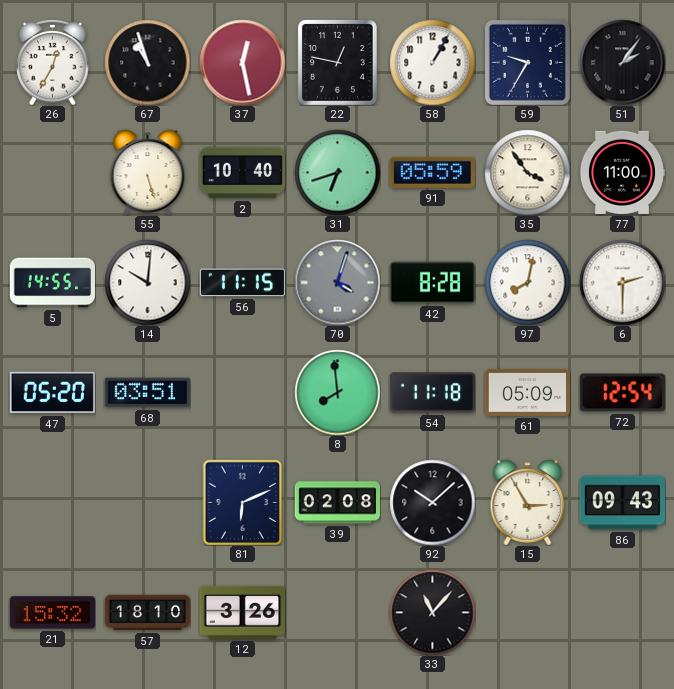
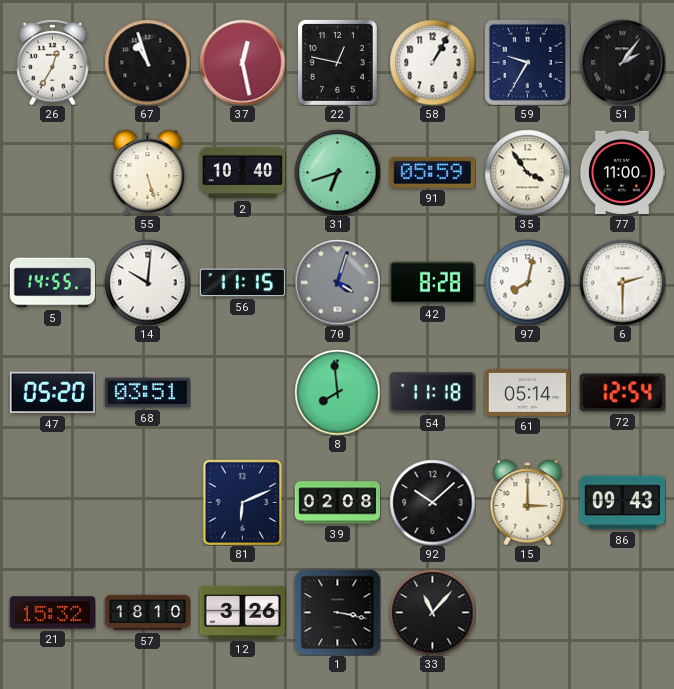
61: 05:09 -> 05:14
15: 2:55 -> 3:00
1: none -> 3:17
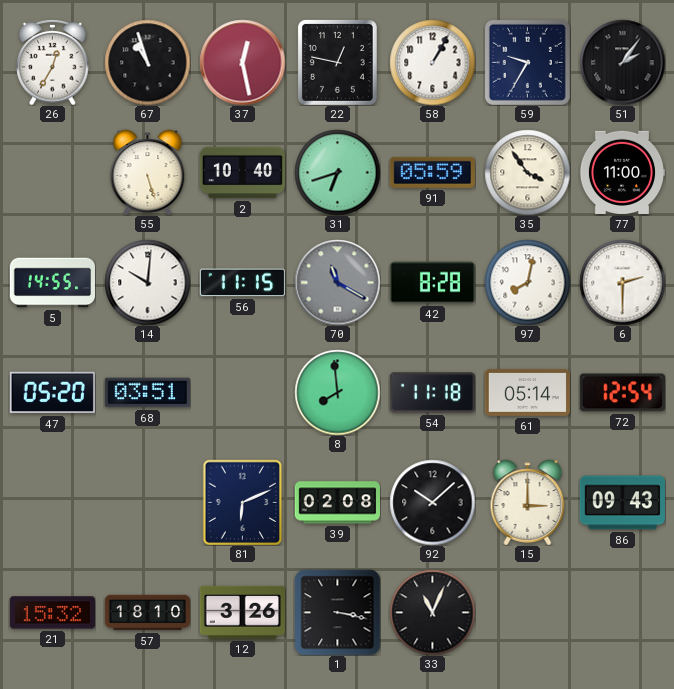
70: 4:03 -> 11:20
33: 11:07 -> 11:04
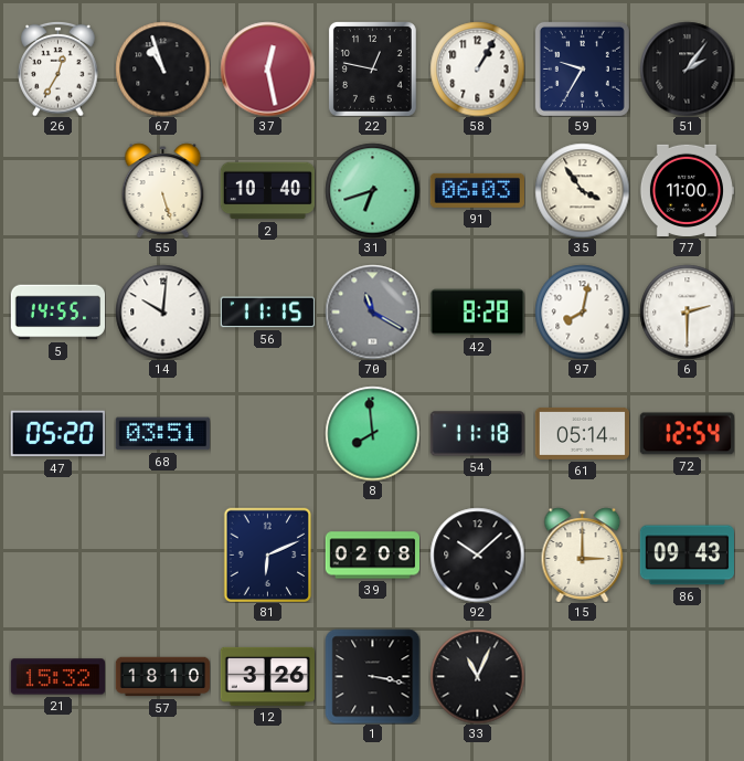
91: 05:59 -> 06:03
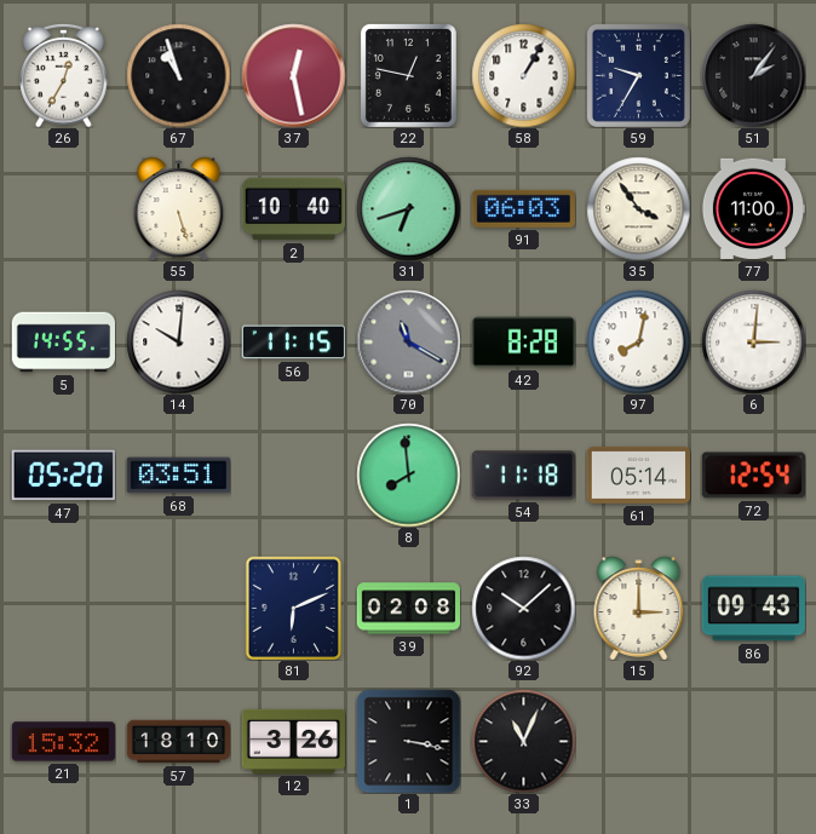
6: 2:30 -> 3:01
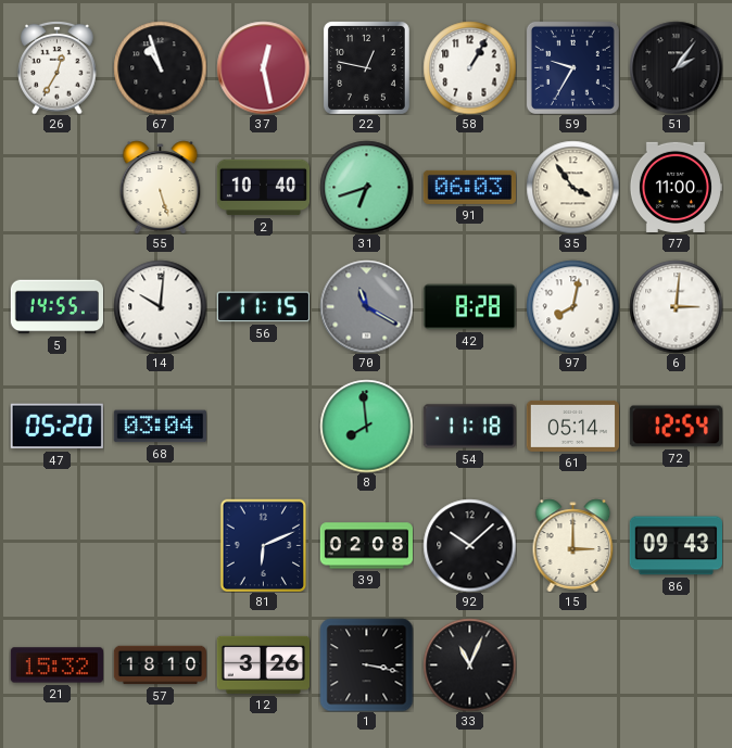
68: 03:51 -> 03:04
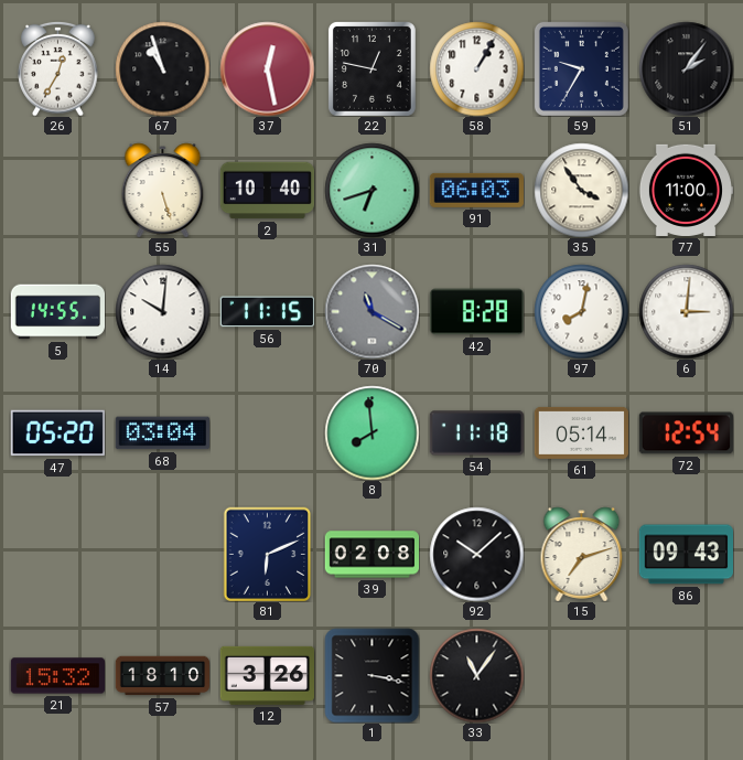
15: 3:00 -> 7:12
33: 11:04 -> 11:06
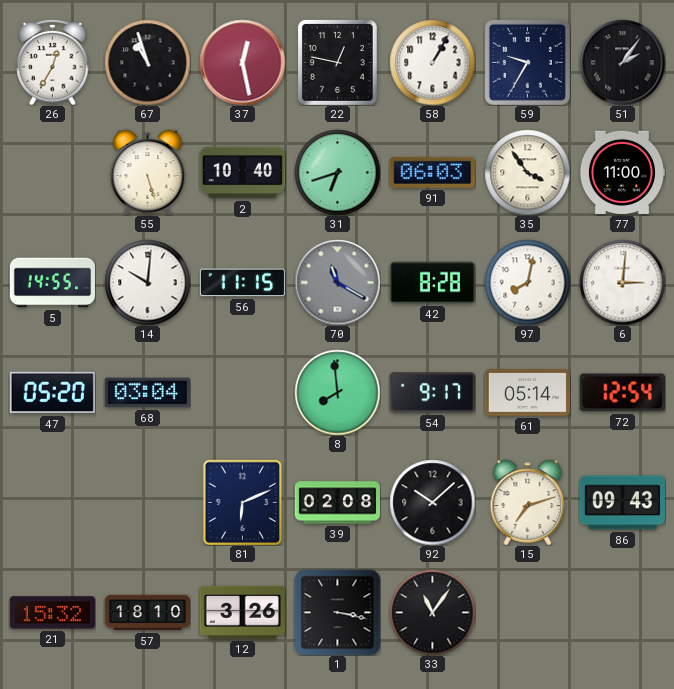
54: 11:18 -> 9:17
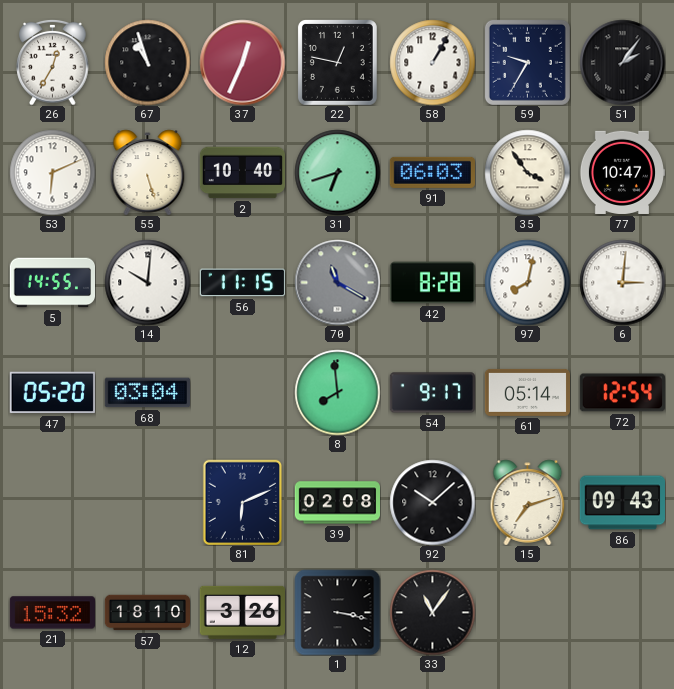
37: 12:28 -> 12:34
53: none -> 6:11
77: 11:00 -> 10:47
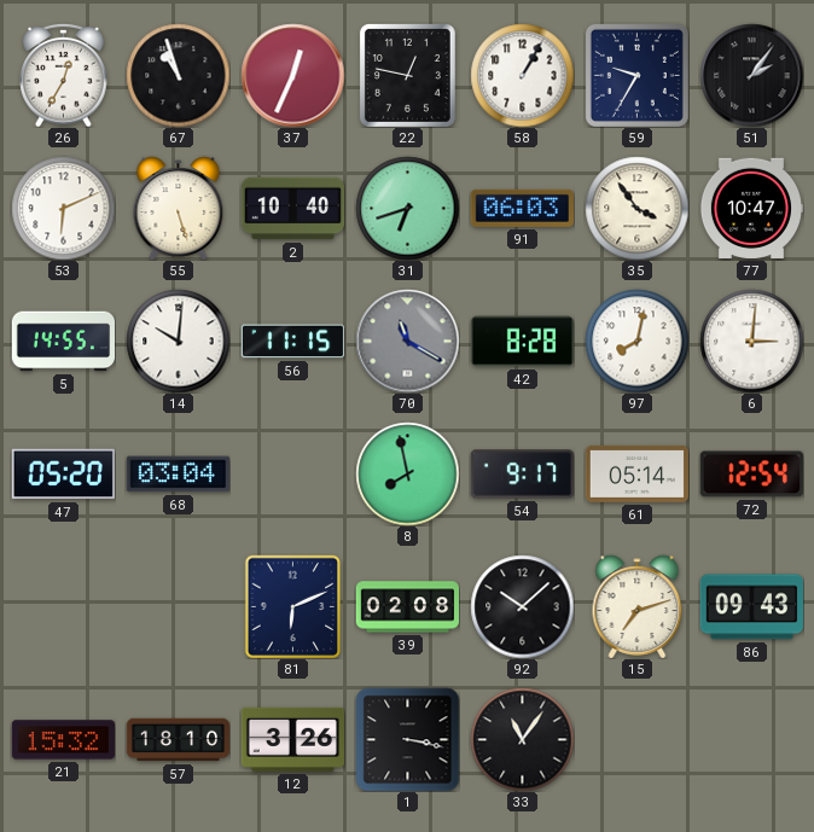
8: 7:59 -> 7:58
